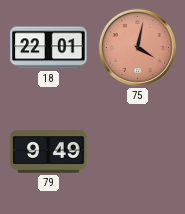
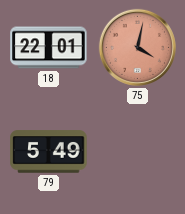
79: 9:49 -> 5:49
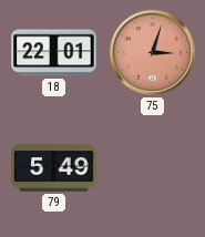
75: 4:02 -> 3:03
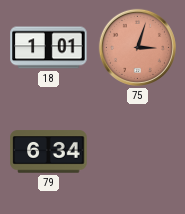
18: 22:01 -> 1:01
79: 5:49 -> 6:34
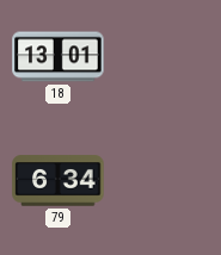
18: 1:01 -> 13:01
75: 3:03 -> none
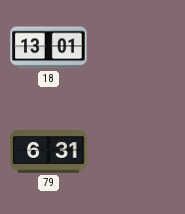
79: 6:34 -> 6:31
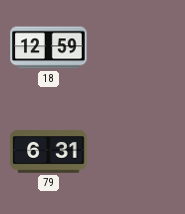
18: 13:01 -> 12:59
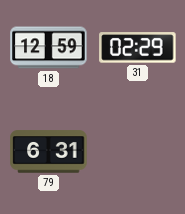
31: none -> 02:29
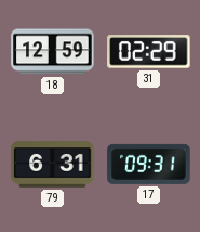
17: none -> 09:31
